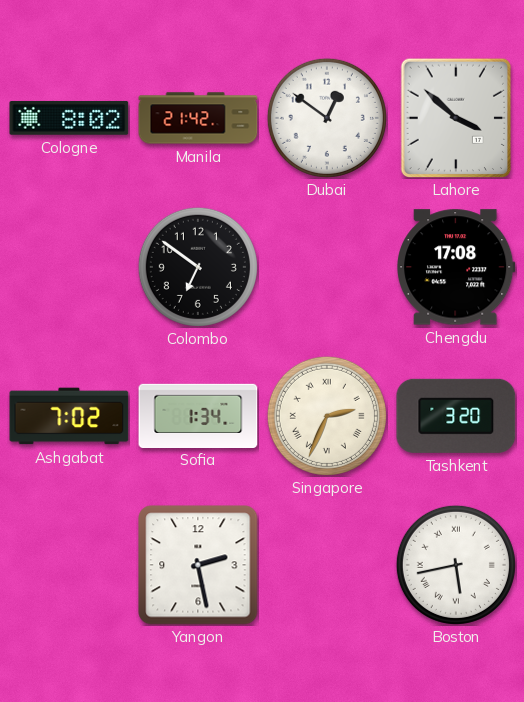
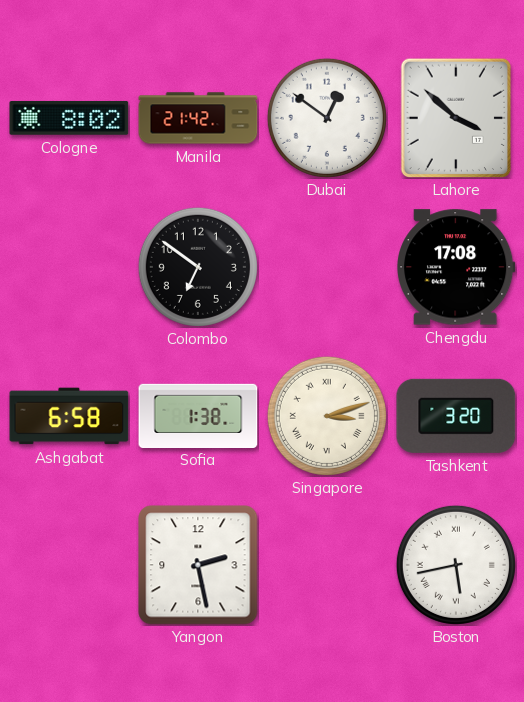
Ashgabat: 7:02 -> 6:58
Sofia: 1:34 -> 1:38
Singapore: 2:34 -> 3:12
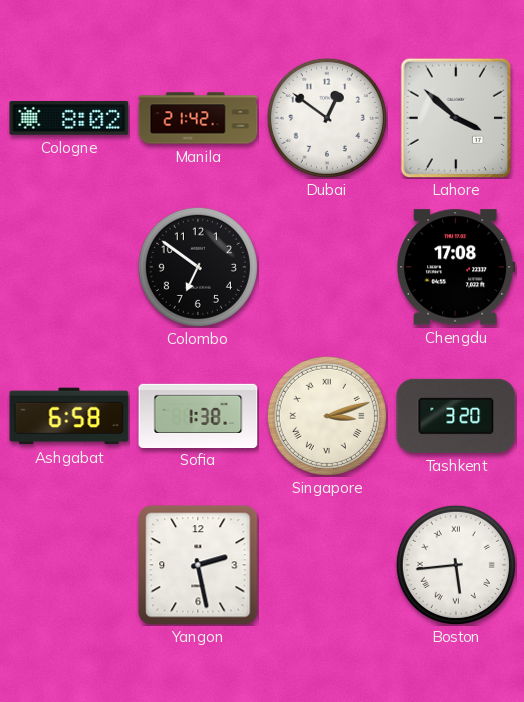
Boston: 5:43 -> 5:44
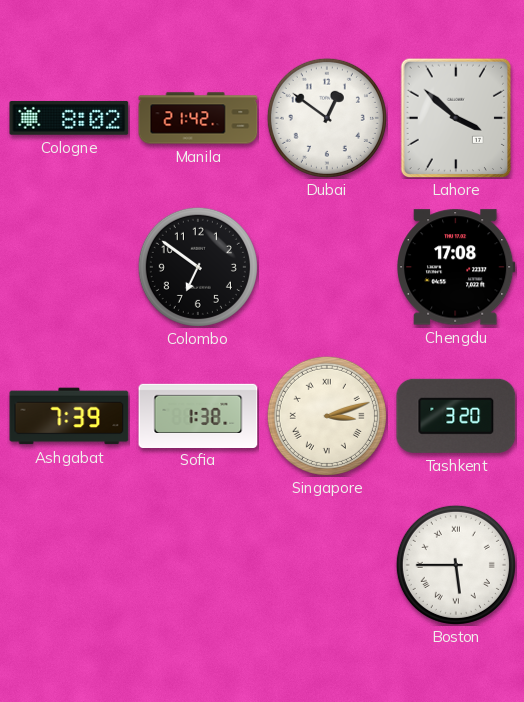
Ashgabat: 6:58 -> 7:39
Yangon: 2:28 -> none
Boston: 5:44 -> 5:45
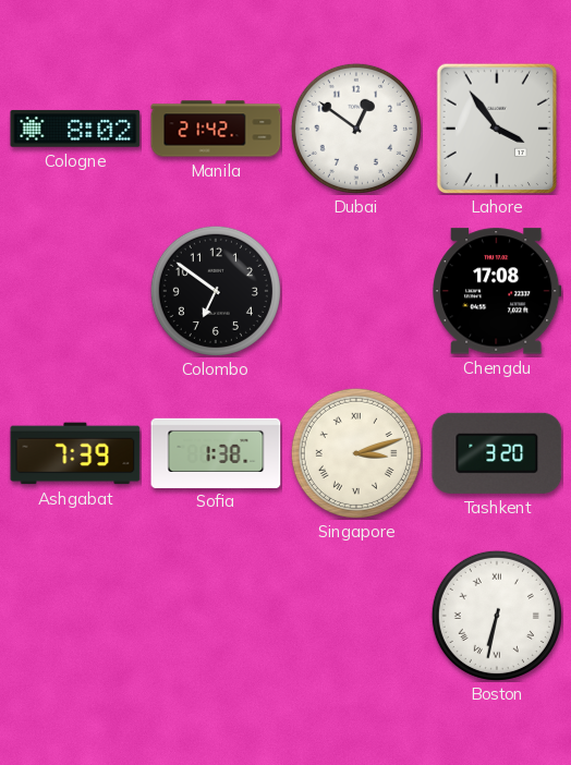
Lahore: 3:52 -> 3:54
Boston: 5:45 -> 6:32
